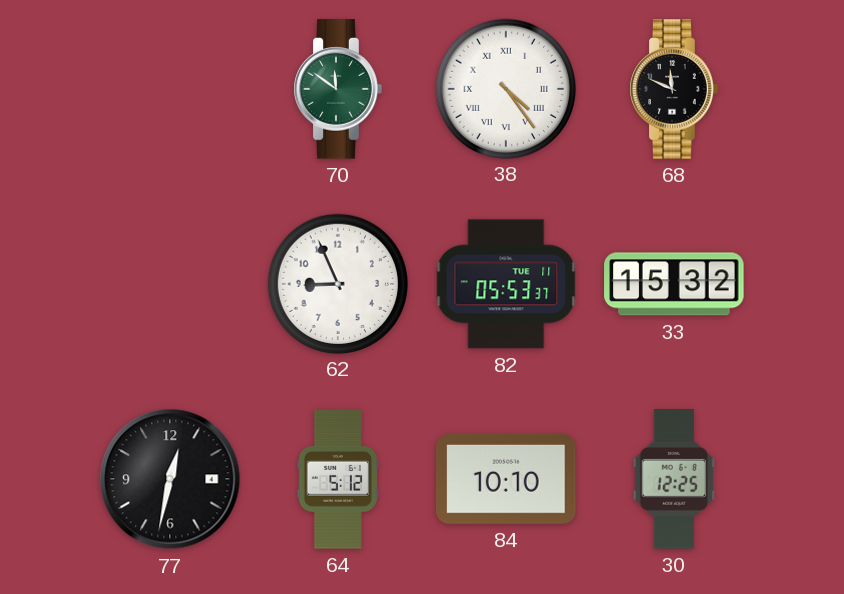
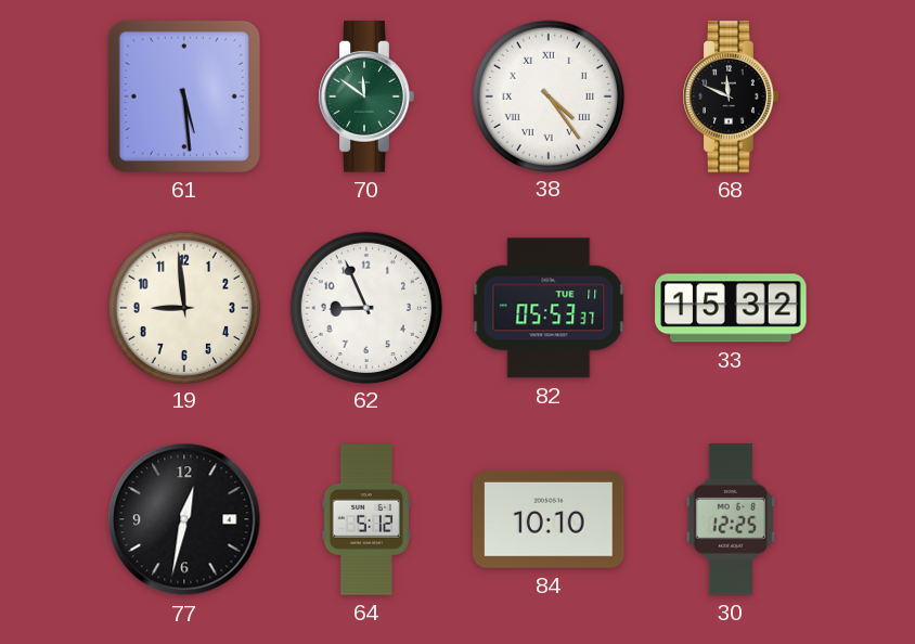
61: none -> 5:29
19: none -> 8:59
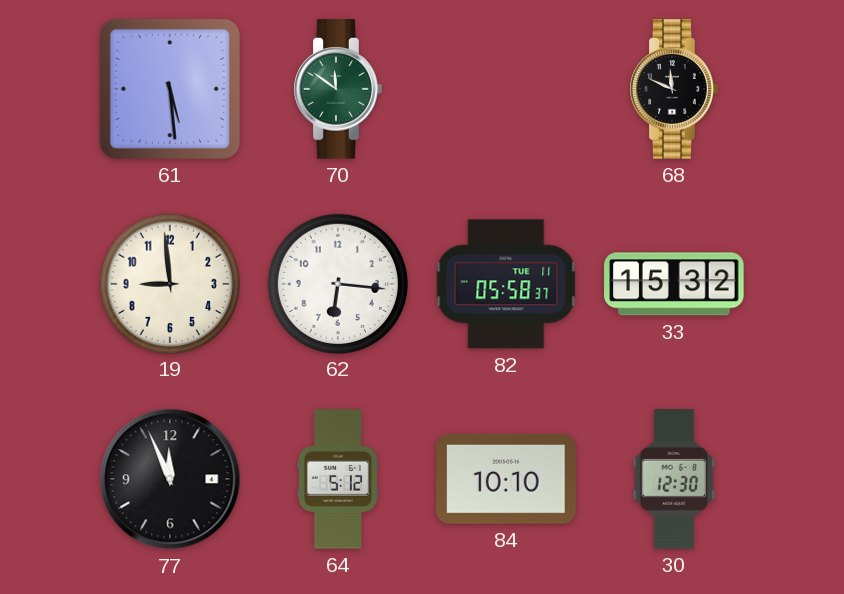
38: 4:24 -> none
62: 8:56 -> 6:16
82: 05:53 -> 05:58
77: 12:32 -> 11:56
30: 12:25 -> 12:30
